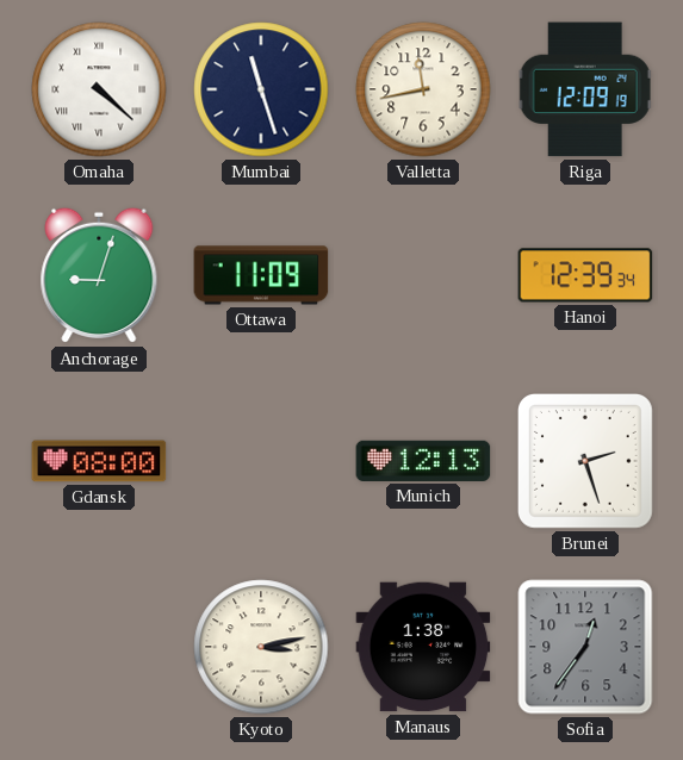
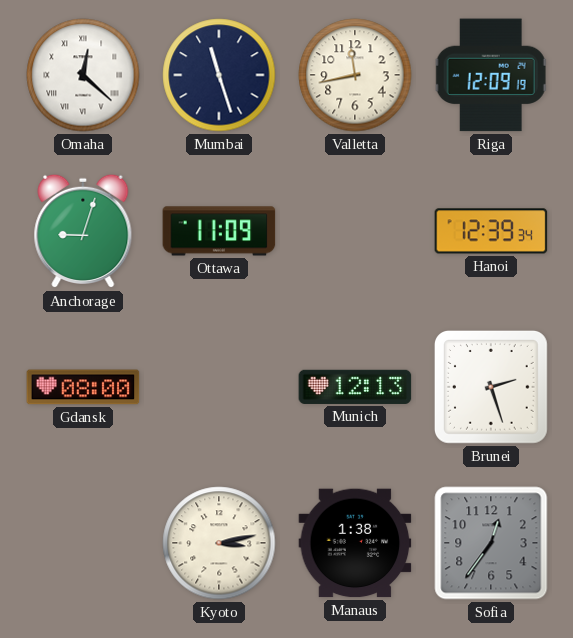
Omaha: 4:22 -> 12:22
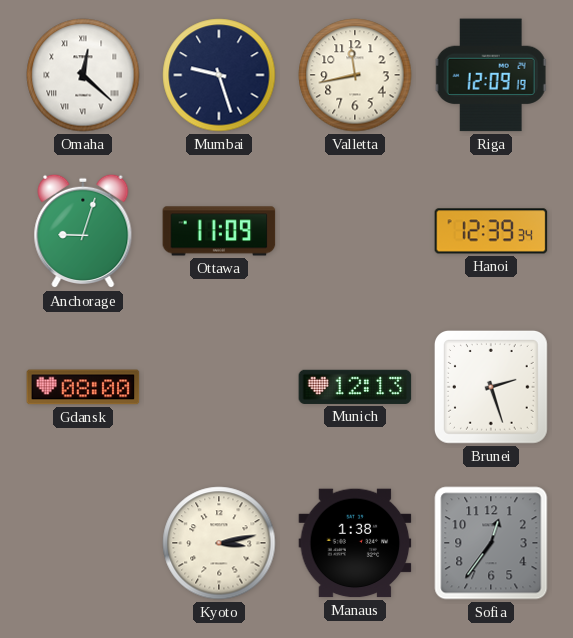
Mumbai: 11:27 -> 9:27
